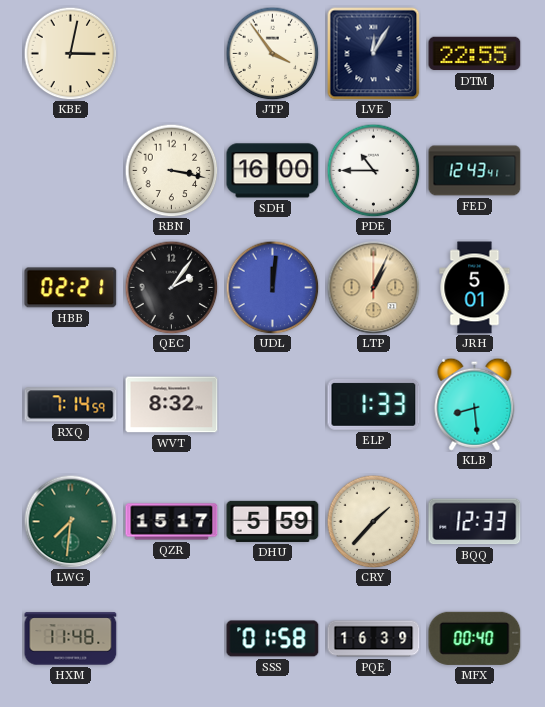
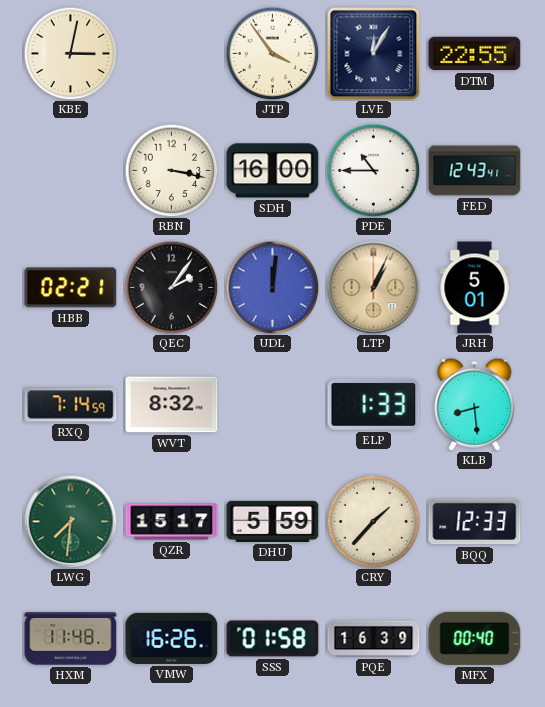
VMW: none -> 16:26
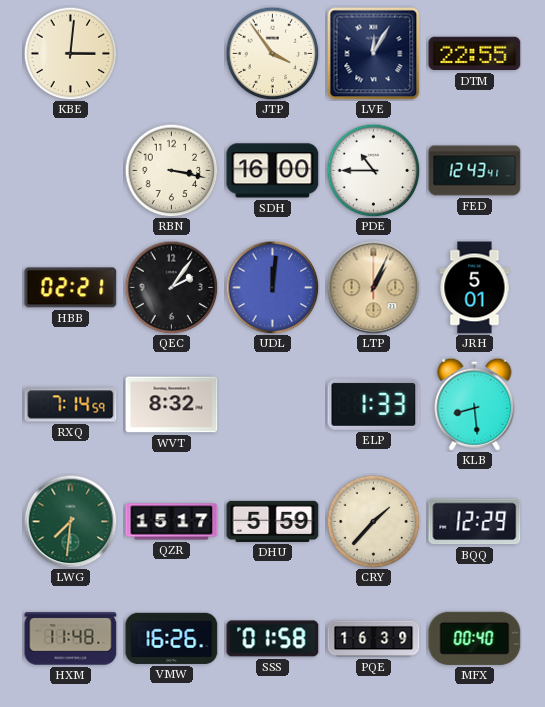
KBE: 3:02 -> 3:01
BQQ: 12:33 -> 12:29
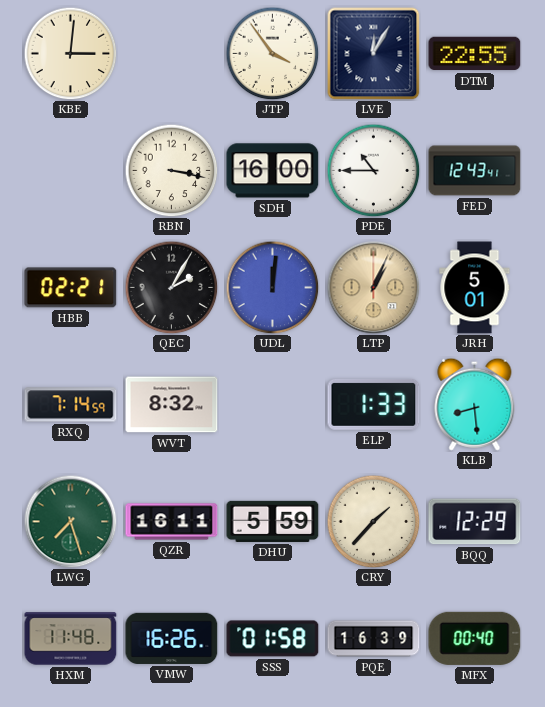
QEC: 2:06 -> 2:05
LWG: 7:31 -> 7:27
QZR: 15:17 -> 16:11
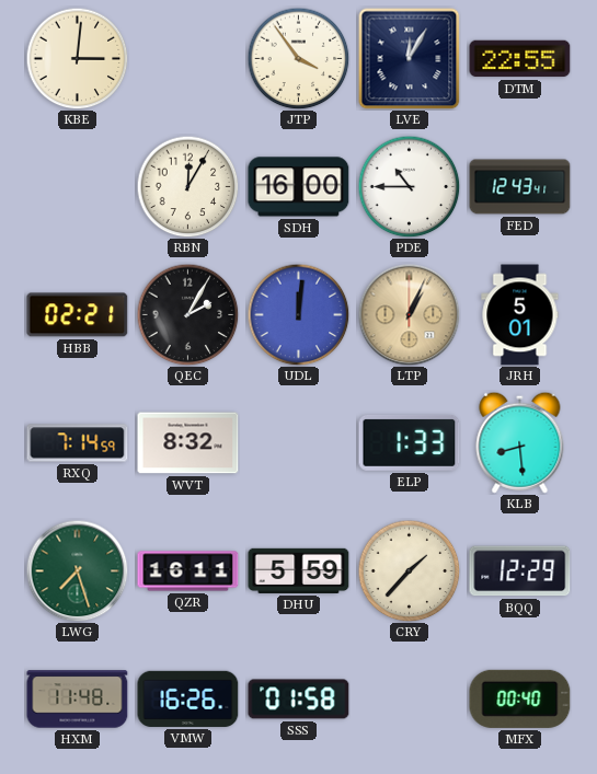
RBN: 3:17 -> 12:05
PQE: 16:39 -> none
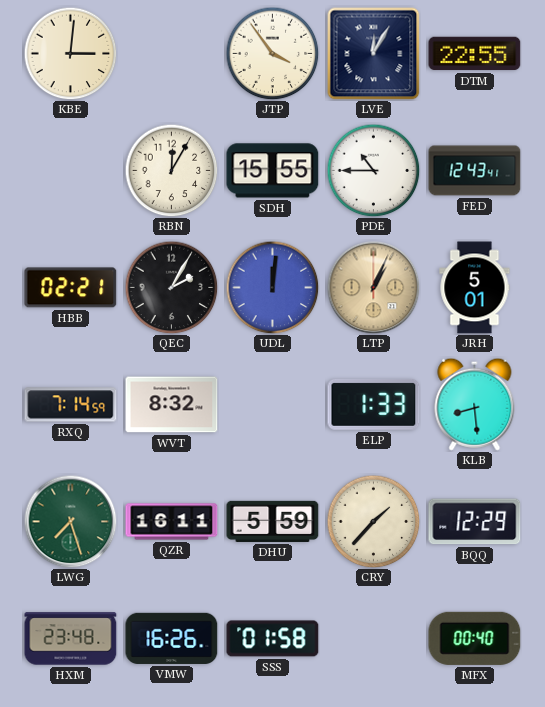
SDH: 16:00 -> 15:55
HXM: 11:48 -> 23:48
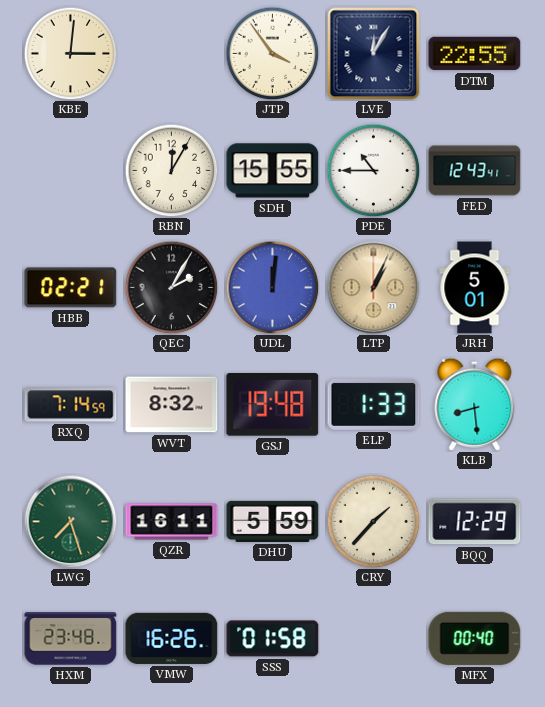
GSJ: none -> 19:48
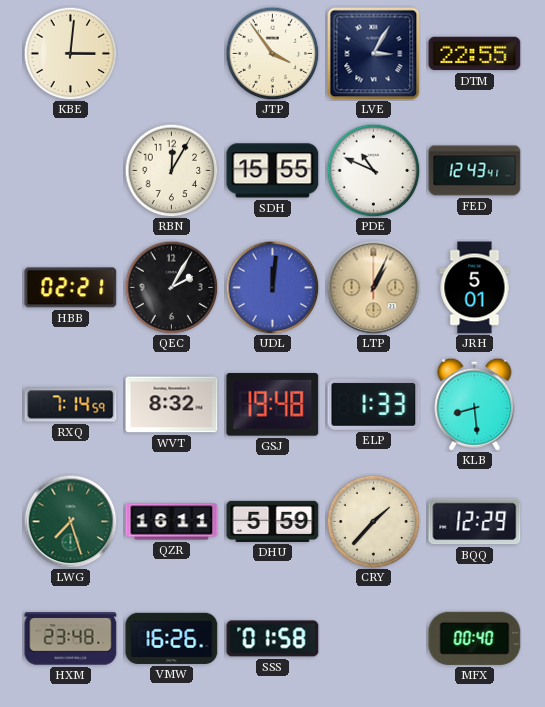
LVE: 12:05 -> 3:05
PDE: 10:45 -> 10:49
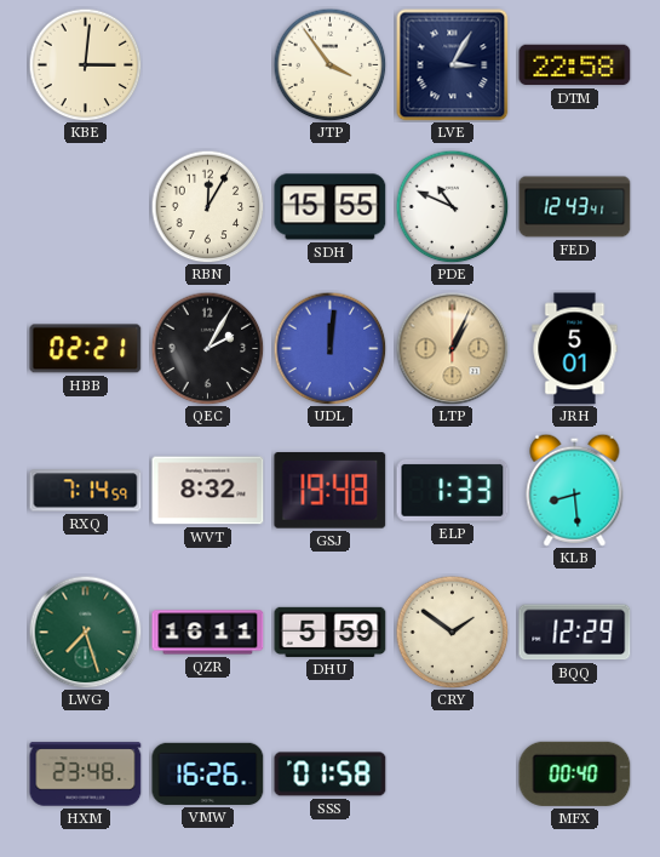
DTM: 22:55 -> 22:58
CRY: 1:37 -> 1:51
